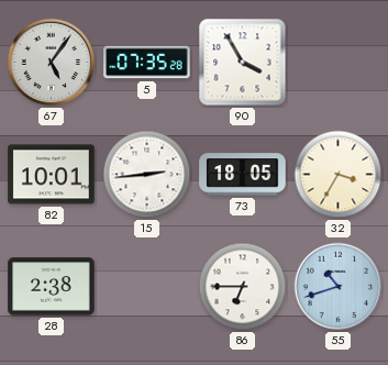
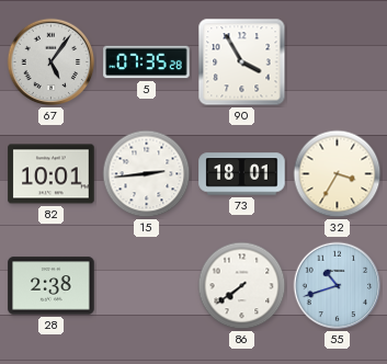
73: 18:05 -> 18:01
86: 6:45 -> 7:39
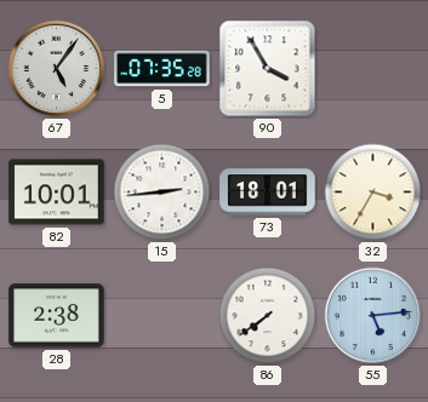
55: 10:42 -> 5:14
